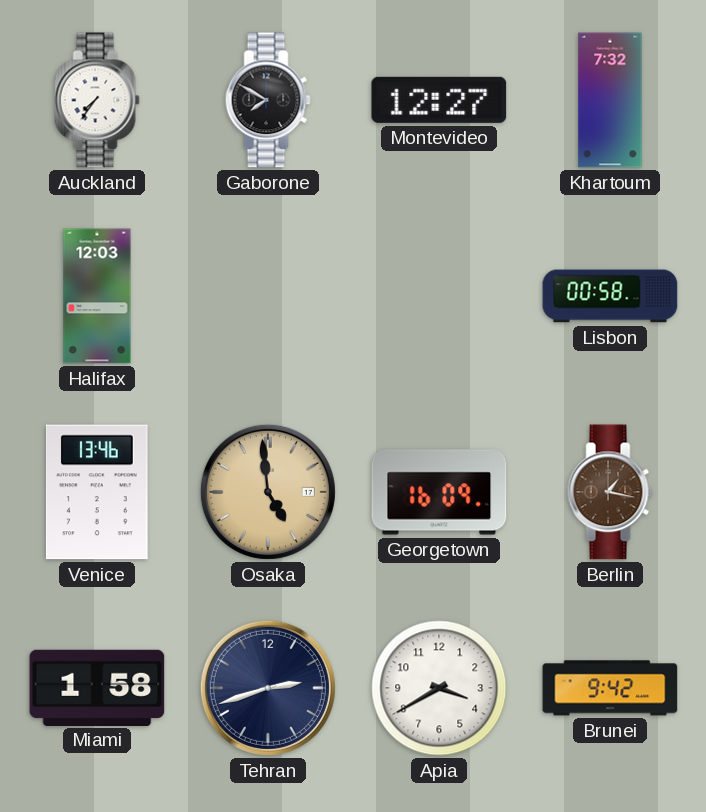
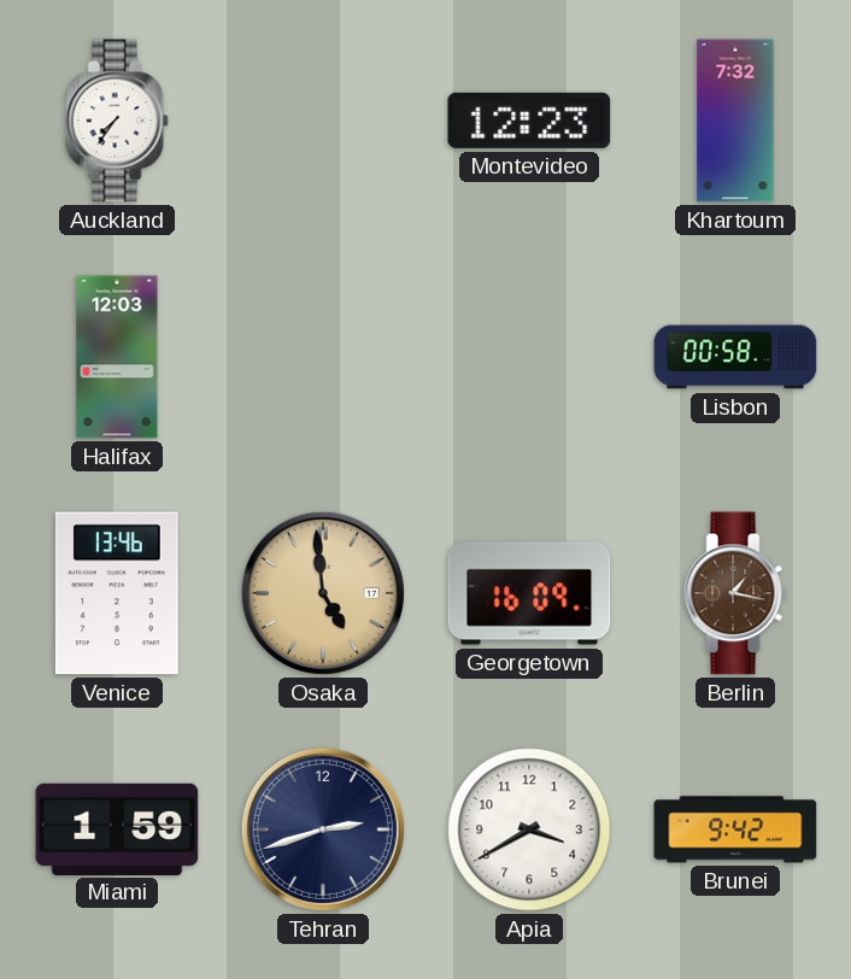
Gaborone: 7:50 -> none
Montevideo: 12:27 -> 12:23
Miami: 1:58 -> 1:59
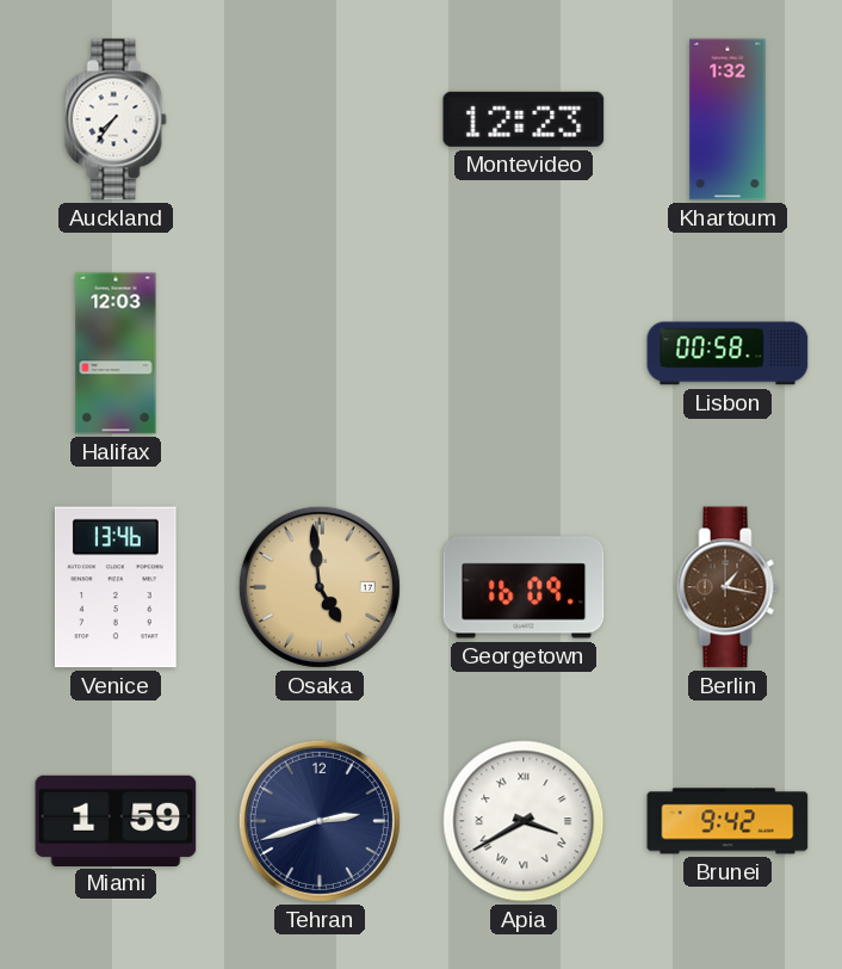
Khartoum: 7:32 -> 1:32
Apia numerals: Arabic -> Roman
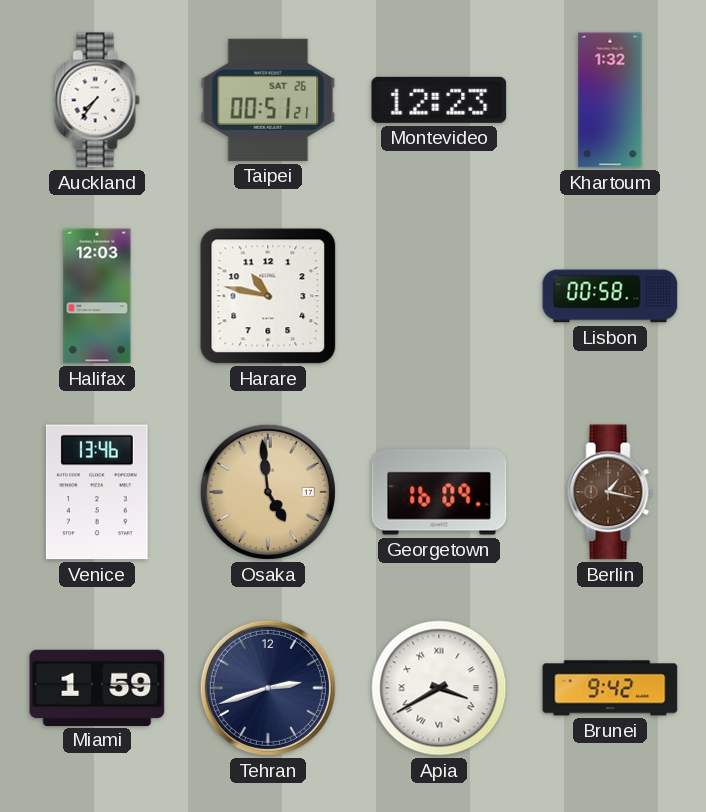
Taipei: none -> 00:51
Harare: none -> 10:47
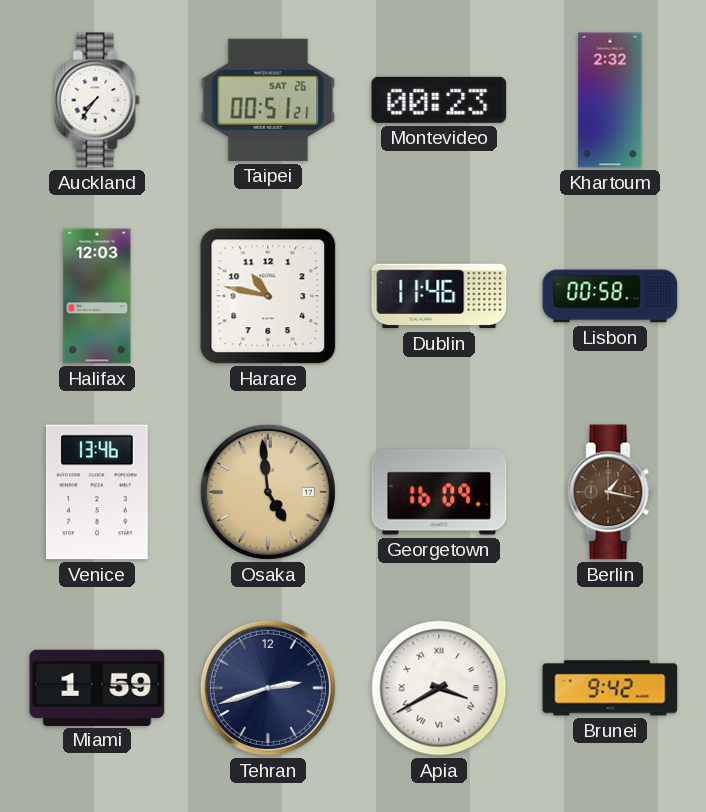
Montevideo: 12:23 -> 00:23
Khartoum: 1:32 -> 2:32
Dublin: none -> 11:46
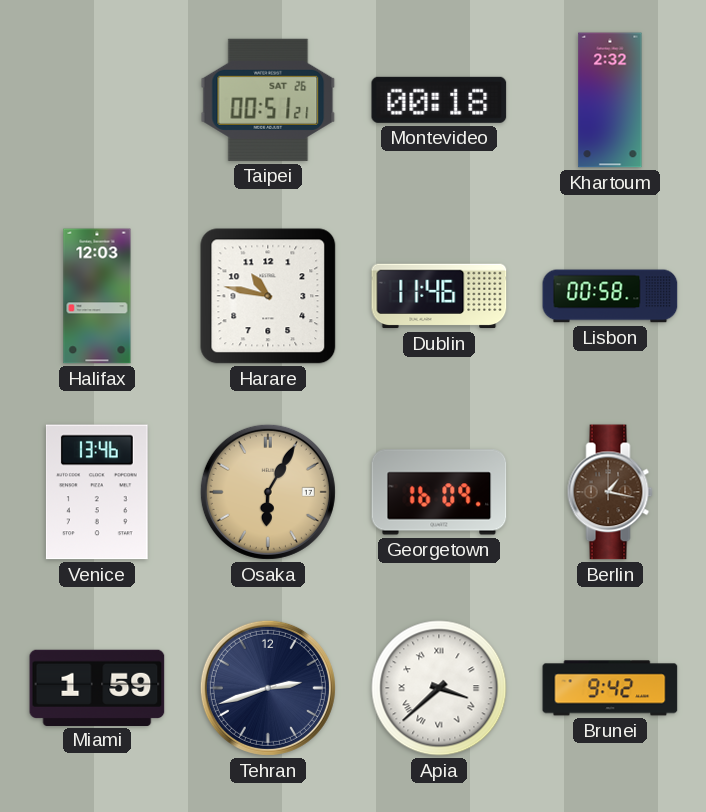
Auckland: 7:36 -> none
Montevideo: 00:23 -> 00:18
Osaka: 4:59 -> 6:05
Apia: 3:40 -> 3:38
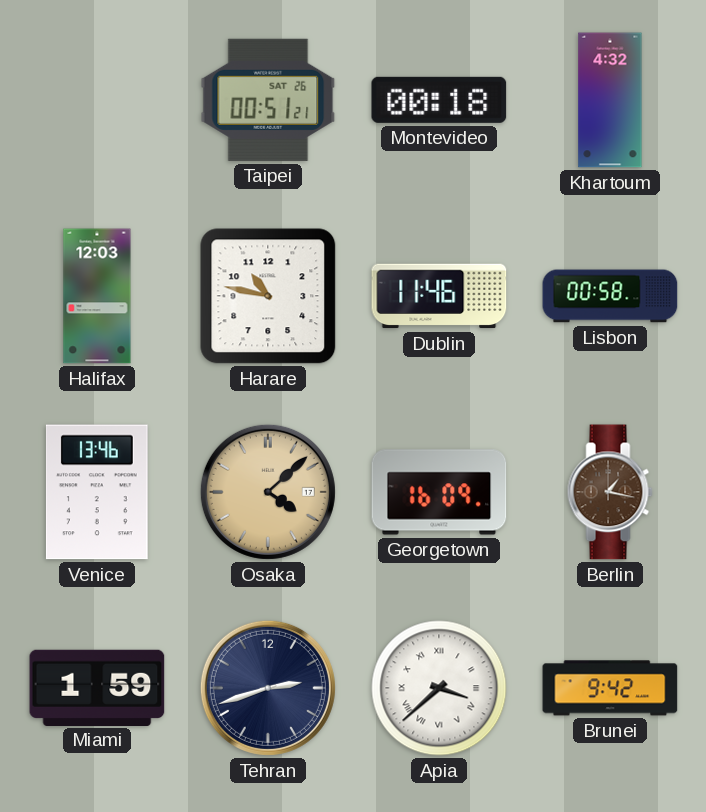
Khartoum: 2:32 -> 4:32
Osaka: 6:05 -> 4:08
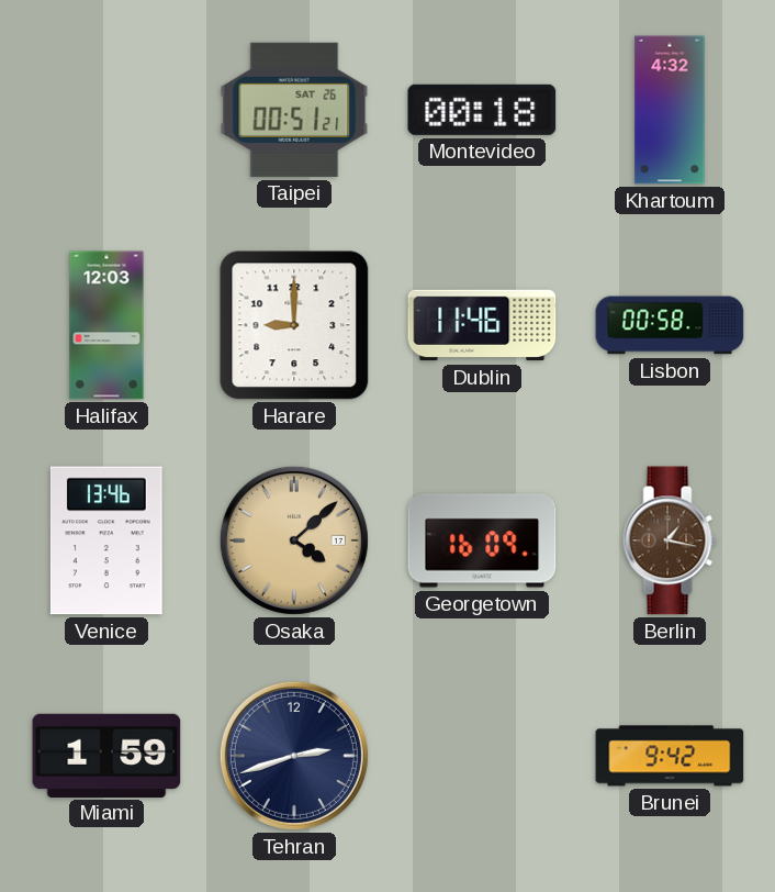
Harare: 10:47 -> 9:00
Apia: 3:38 -> none
